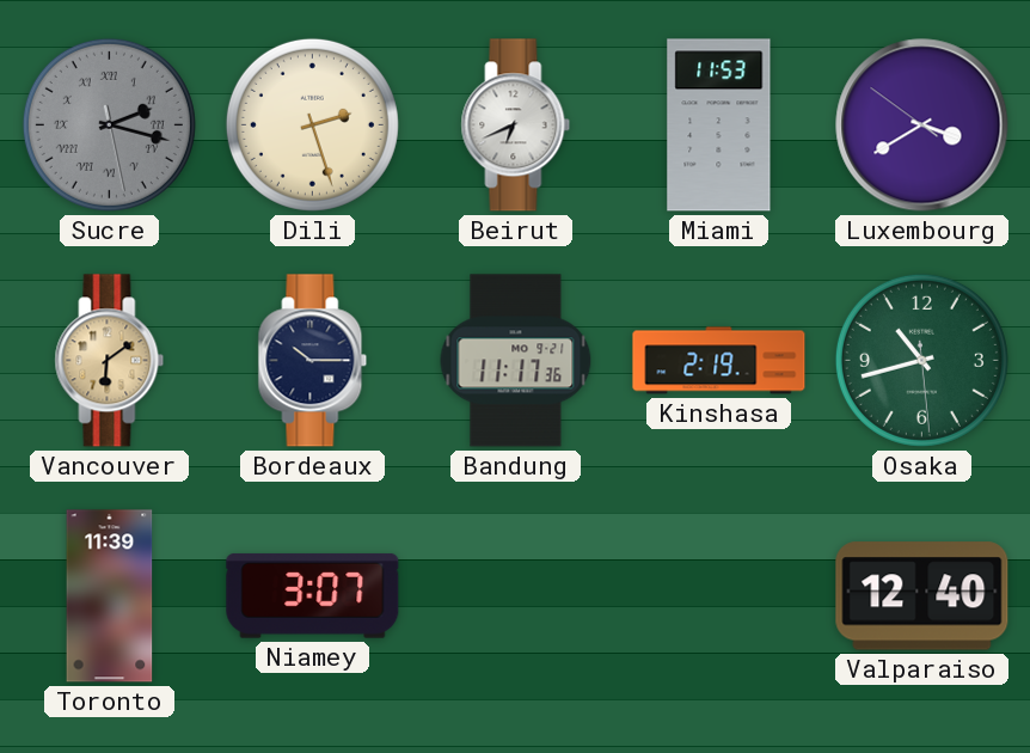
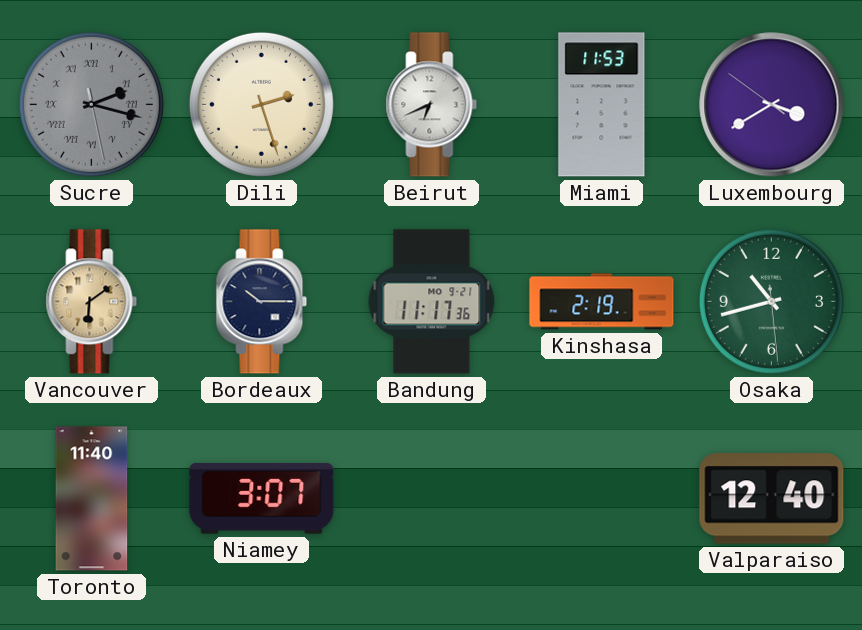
Toronto: 11:39 -> 11:40
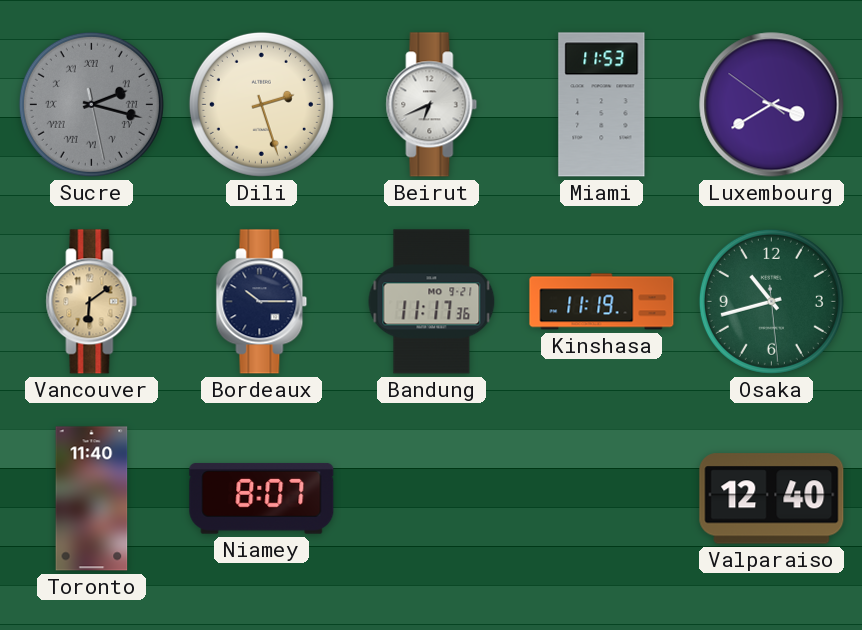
Kinshasa: 2:19 -> 11:19
Niamey: 3:07 -> 8:07
